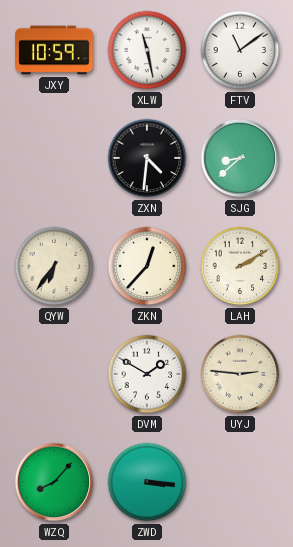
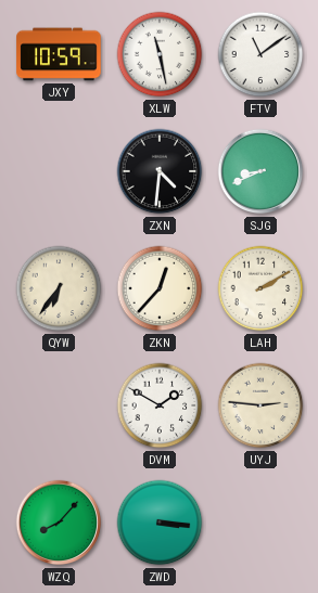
SJG: 8:38 -> 8:41
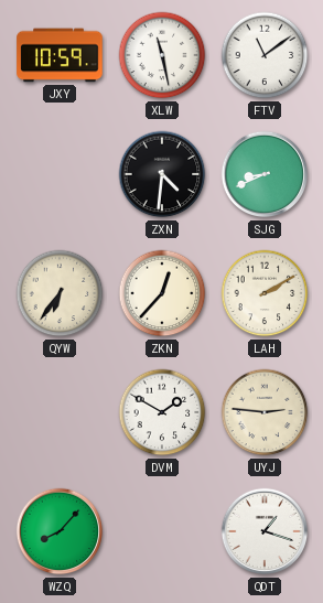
ZWD: 3:16 -> none
QDT: none -> 1:18
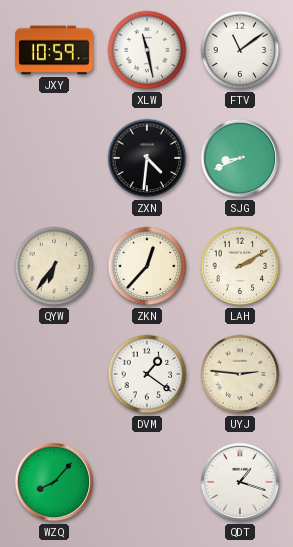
DVM: 1:50 -> 1:21
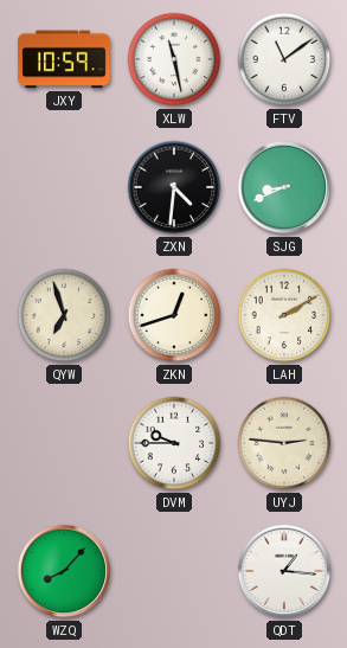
QYW: 6:36 -> 6:57
ZKN: 12:37 -> 12:42
DVM: 1:21 -> 9:45
QDT: 1:18 -> 1:16
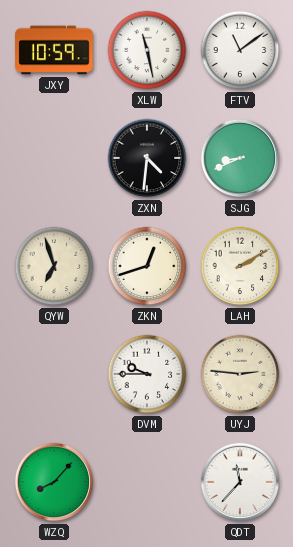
QDT: 1:16 -> 11:37
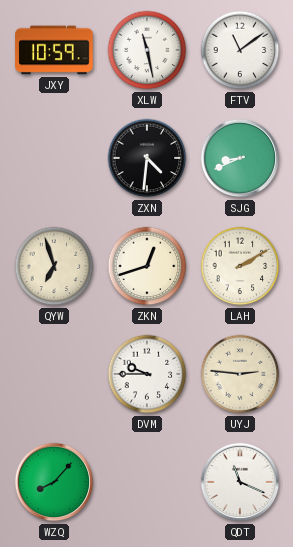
QDT: 11:37 -> 11:19
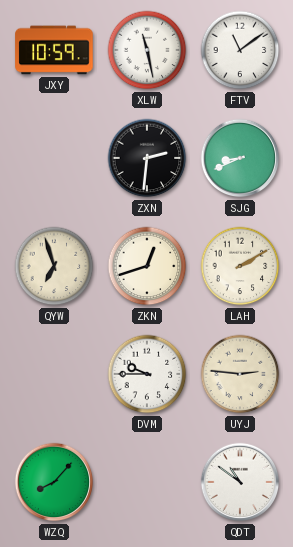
ZXN: 4:31 -> 2:31
QDT: 11:19 -> 10:51
